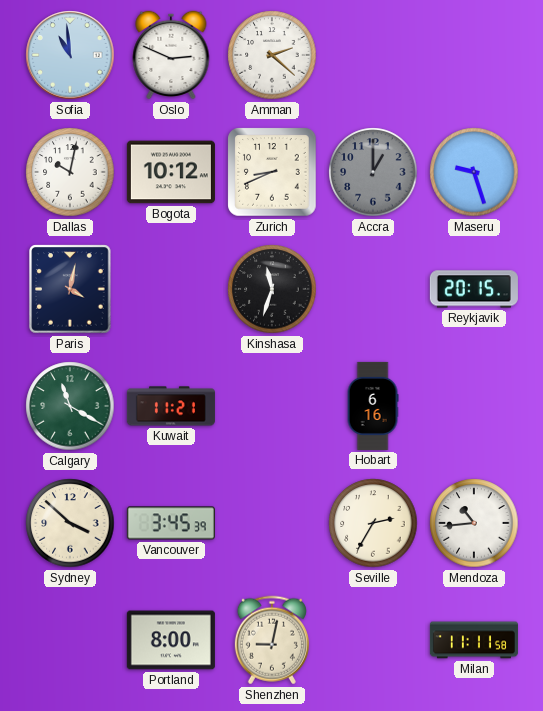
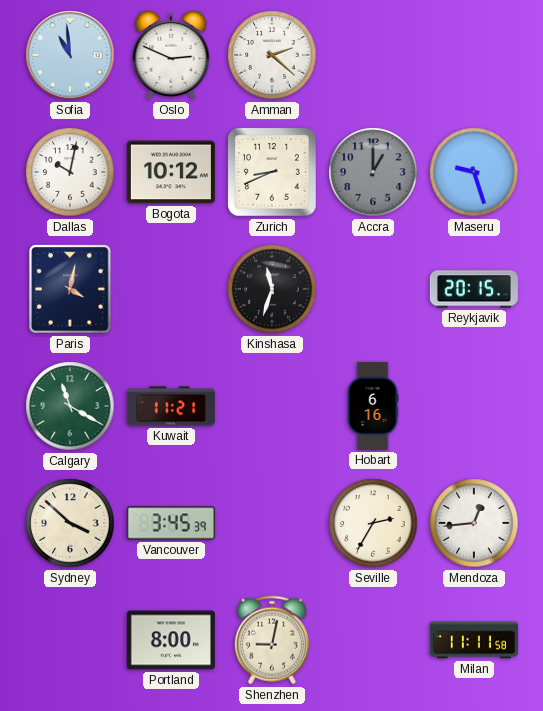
Mendoza: 10:44 -> 12:44
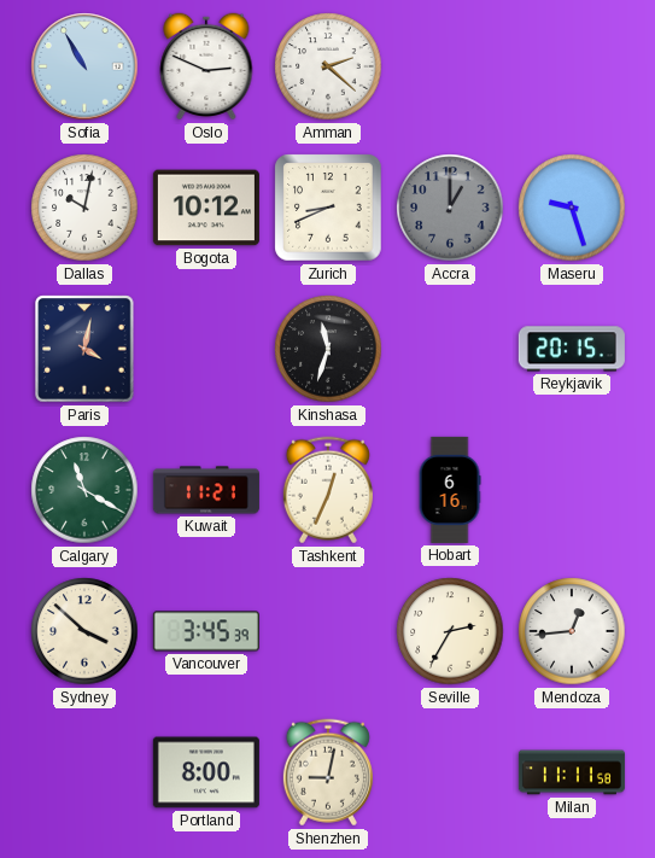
Sofia: 10:59 -> 10:55
Tashkent: none -> 12:34
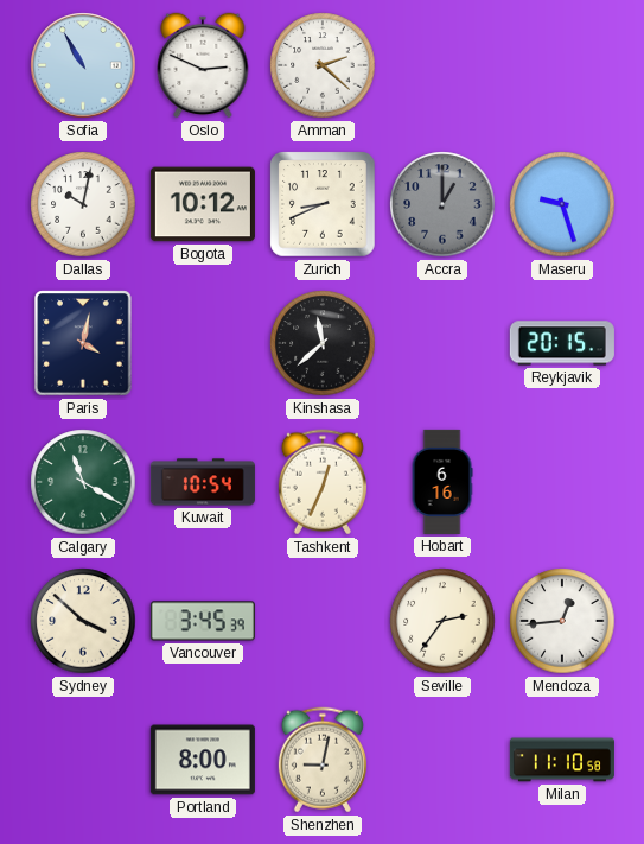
Kinshasa: 11:33 -> 11:38
Kuwait: 11:21 -> 10:54
Seville: 2:35 -> 2:36
Milan: 11:11 -> 11:10
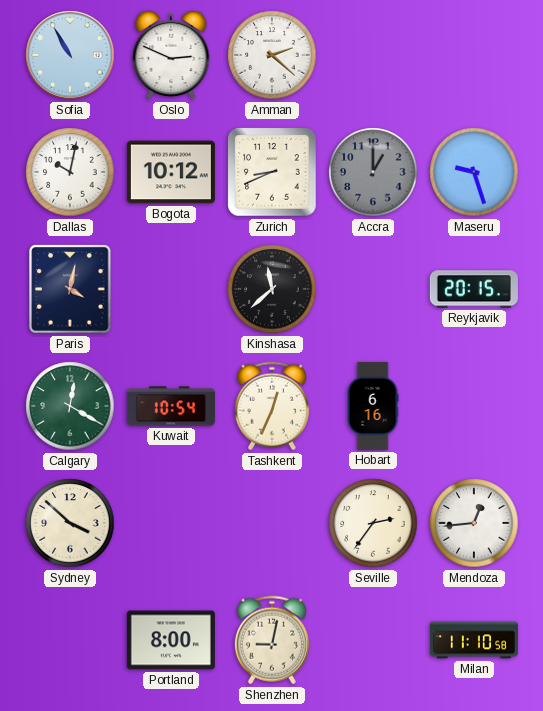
Calgary: 11:20 -> 12:20
Vancouver: 3:45 -> none
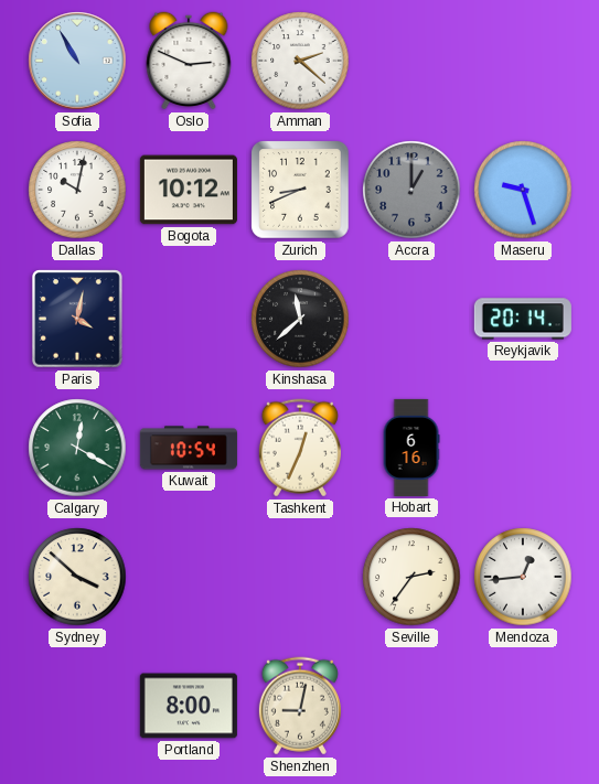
Reykjavik: 20:15 -> 20:14
Milan: 11:10 -> none
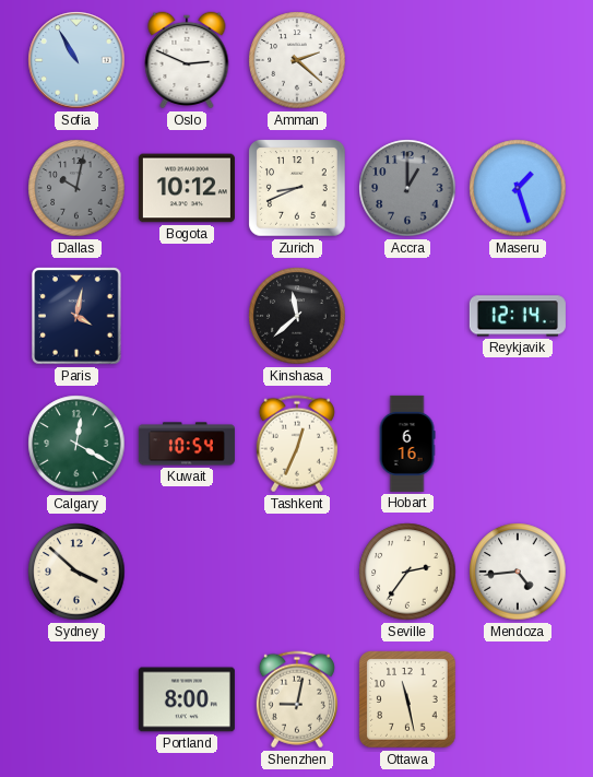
Dallas dial: white -> grey
Maseru: 9:27 -> 1:27
Reykjavik: 20:14 -> 12:14
Mendoza: 12:44 -> 4:44
Ottawa: none -> 11:28
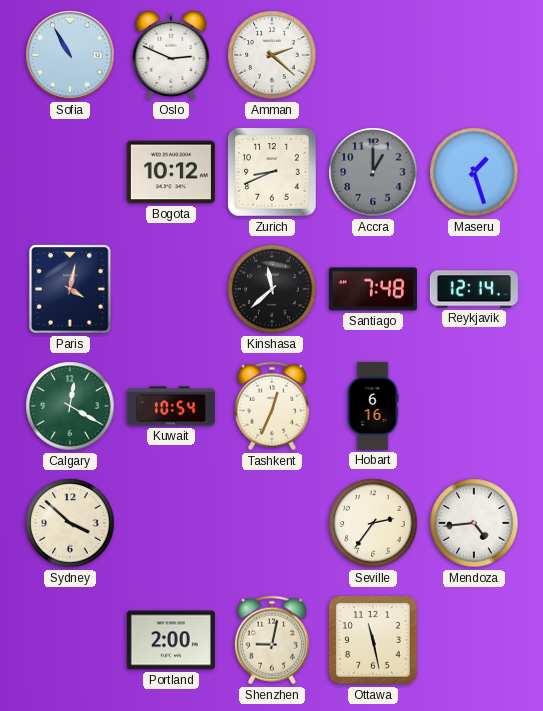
Dallas: 10:02 -> none
Santiago: none -> 7:48
Portland: 8:00 -> 2:00
